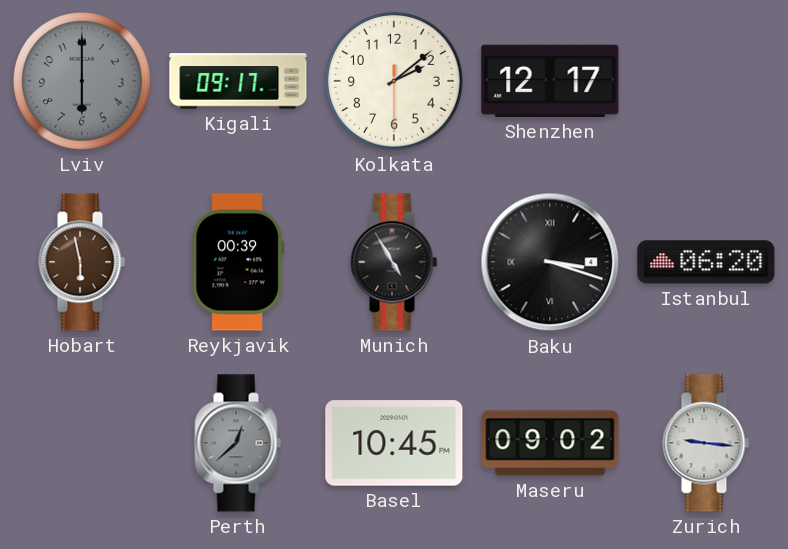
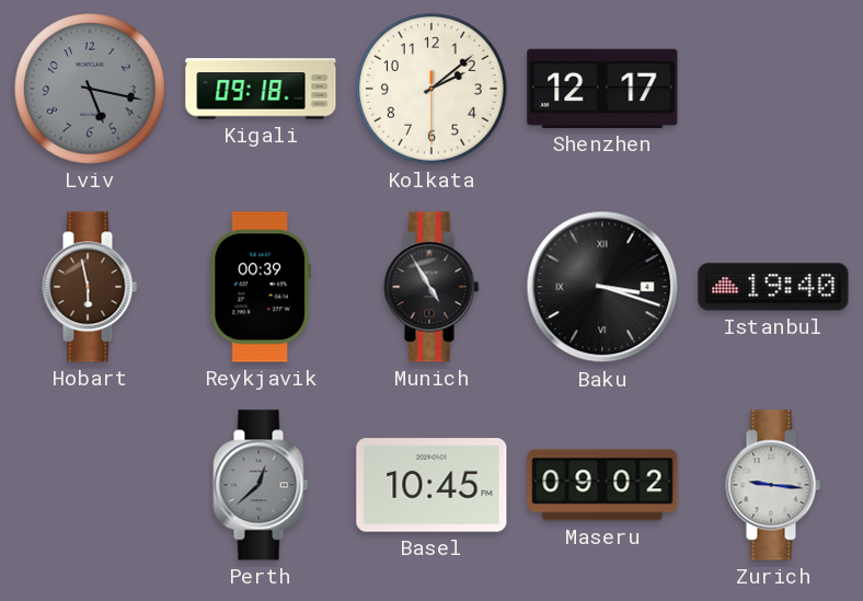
Lviv: 6:00 -> 5:17
Kigali: 09:17 -> 09:18
Istanbul: 06:20 -> 19:40
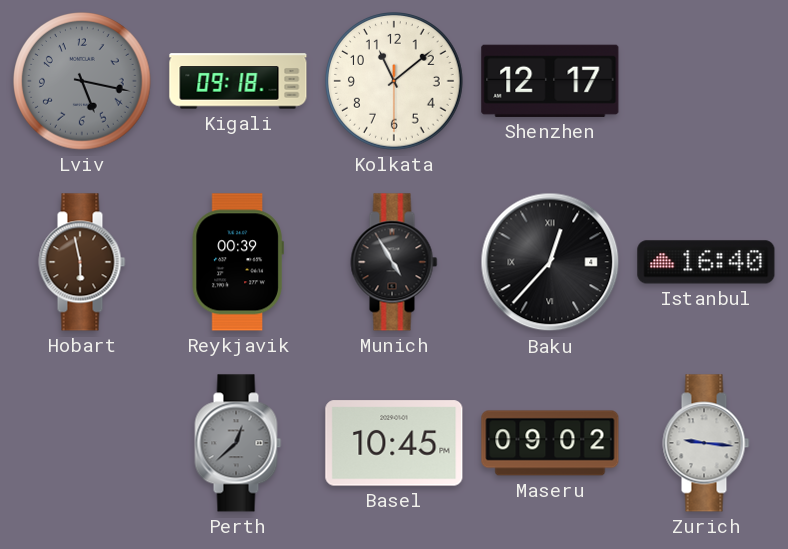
Kolkata: 2:08 -> 11:08
Baku: 3:18 -> 12:37
Istanbul: 19:40 -> 16:40
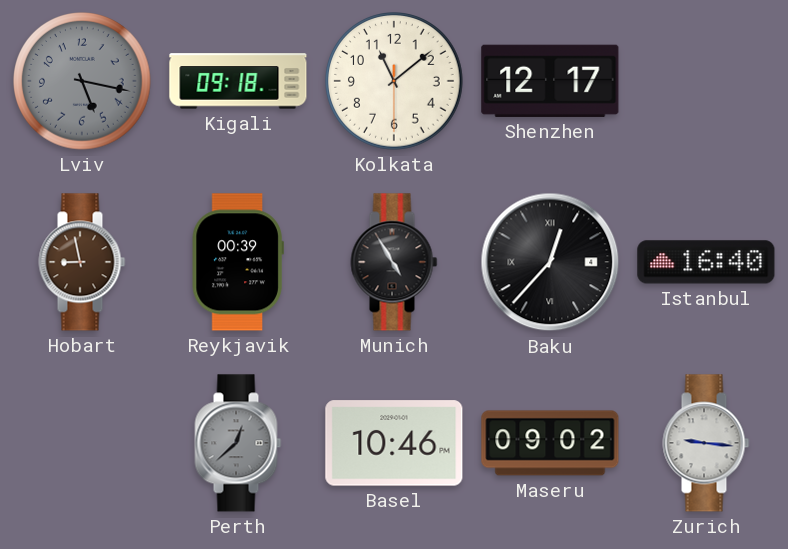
Hobart: 5:58 -> 8:58
Basel: 10:45 -> 10:46
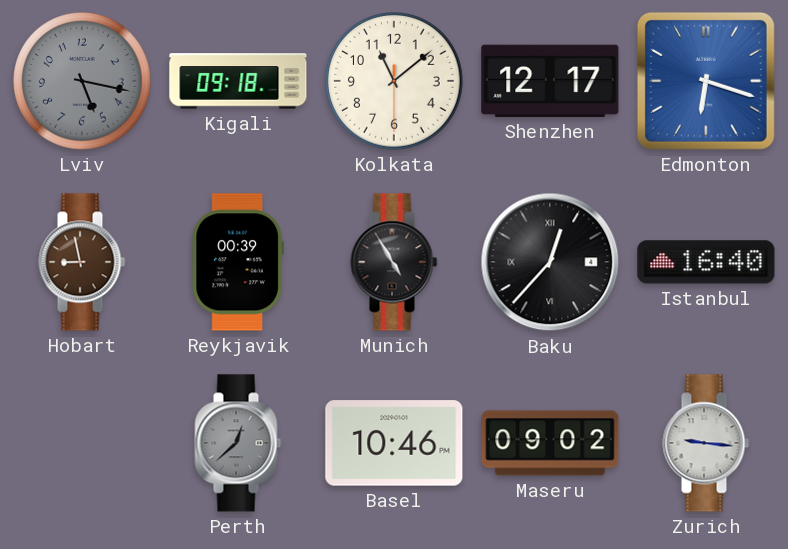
Edmonton: none -> 6:18
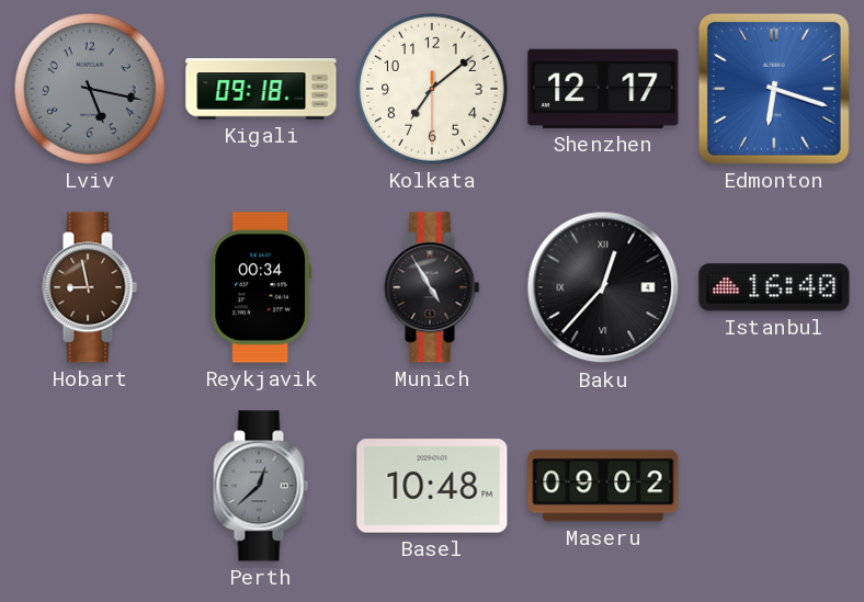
Kolkata: 11:08 -> 7:08
Reykjavik: 00:39 -> 00:34
Basel: 10:46 -> 10:48
Zurich: 9:16 -> none
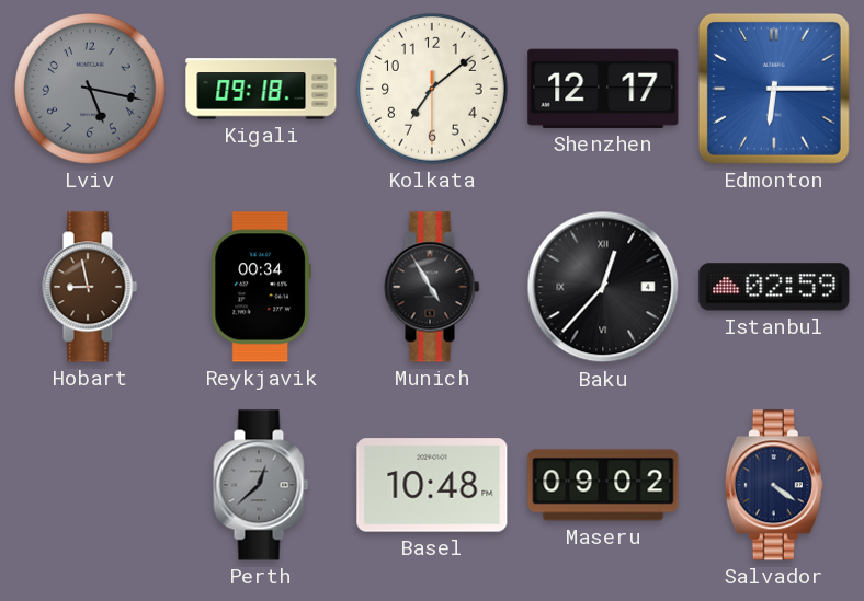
Edmonton: 6:18 -> 6:15
Istanbul: 16:40 -> 02:59
Salvador: none -> 4:21
